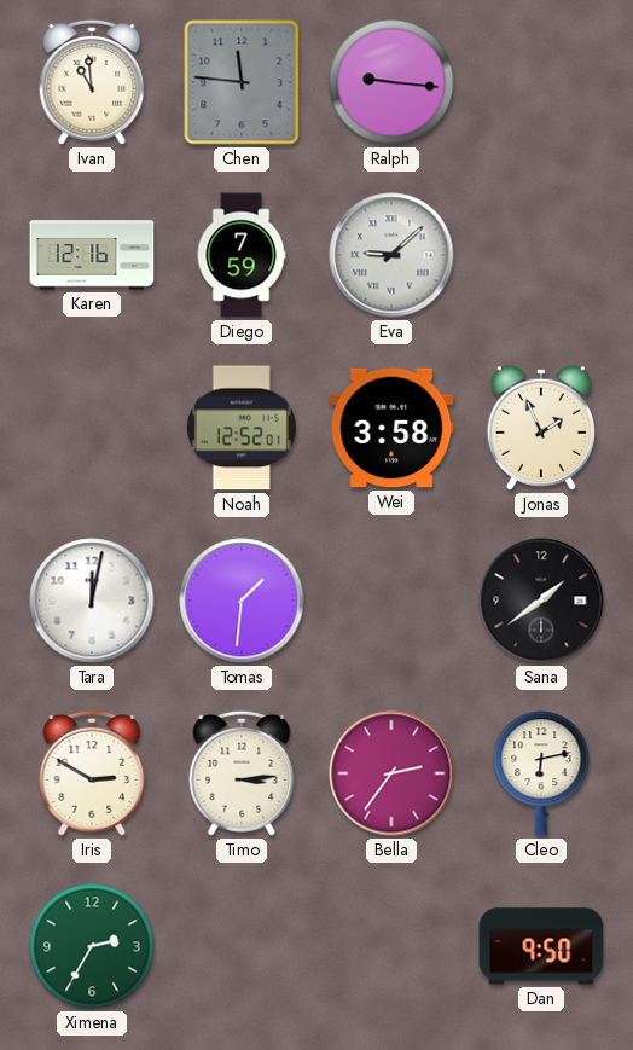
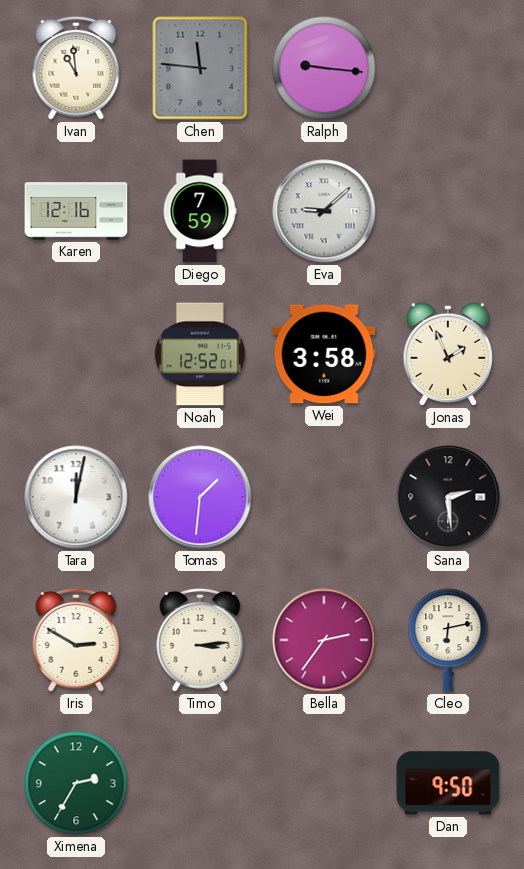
Sana: 1:39 -> 2:29
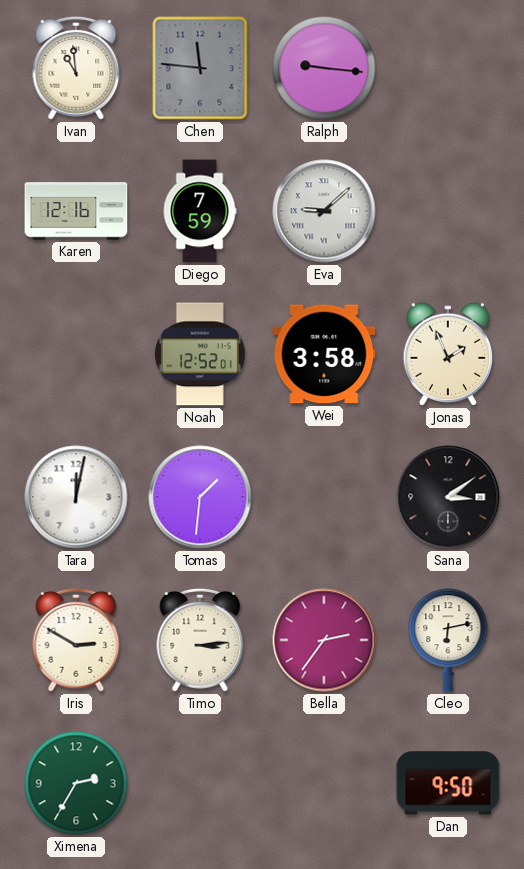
Sana: 2:29 -> 3:09
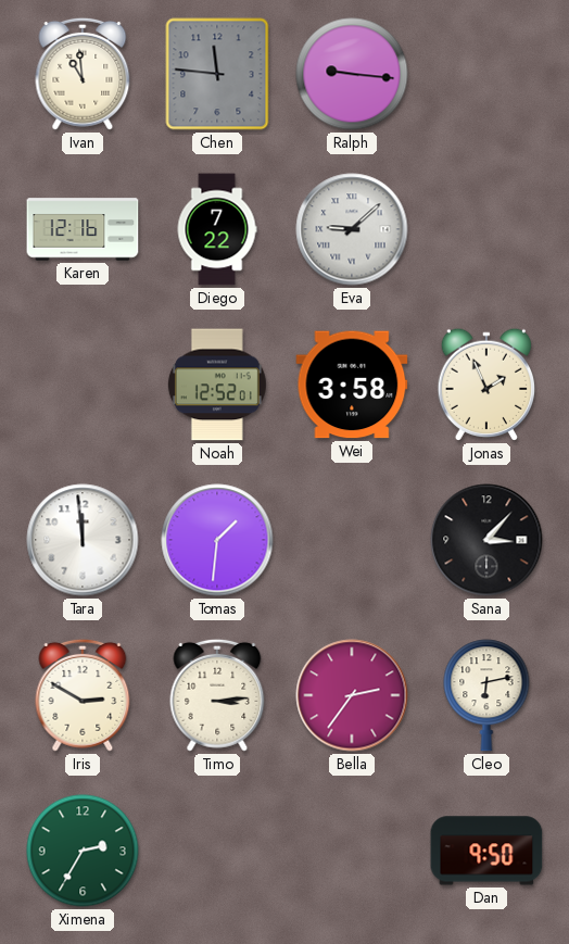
Diego: 7:59 -> 7:22
Tara: 12:02 -> 11:59
Sana: 3:09 -> 3:07
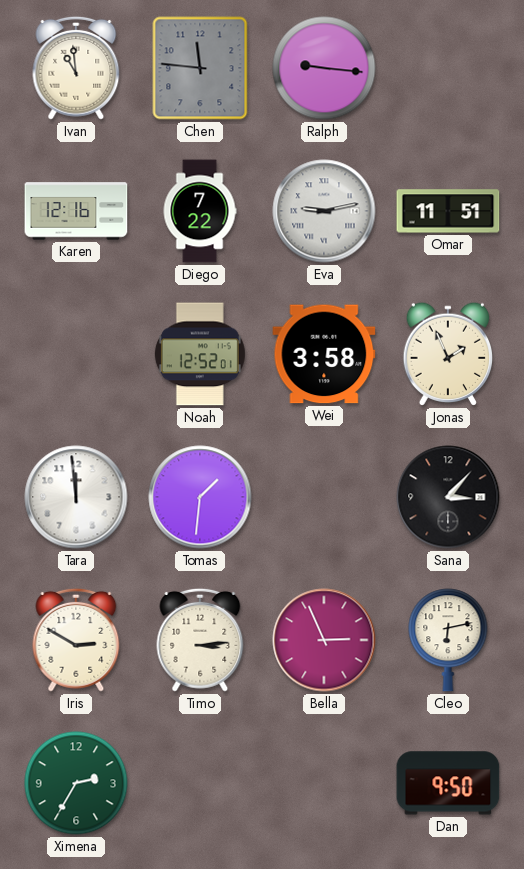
Eva: 9:08 -> 9:13
Omar: none -> 11:51
Bella: 2:36 -> 2:56
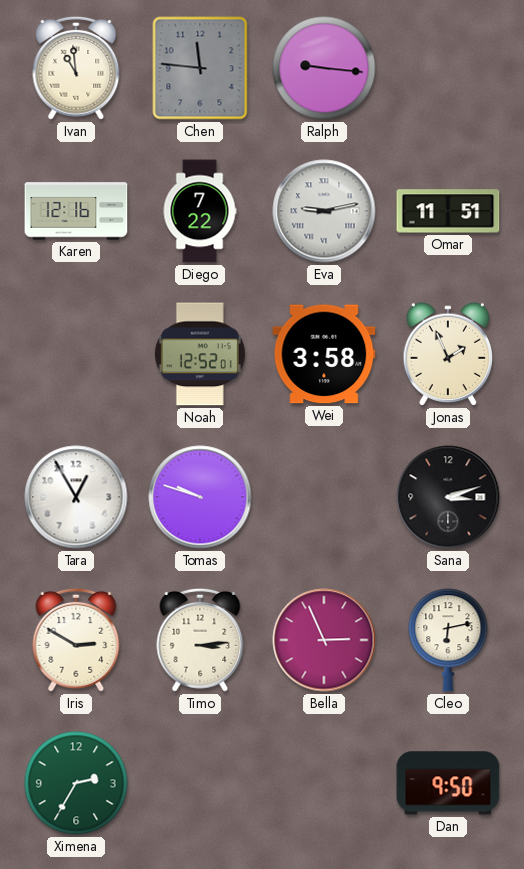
Tara: 11:59 -> 12:55
Tomas: 1:31 -> 9:48
Sana: 3:07 -> 3:12
